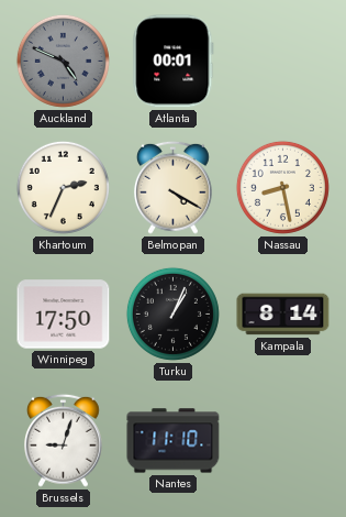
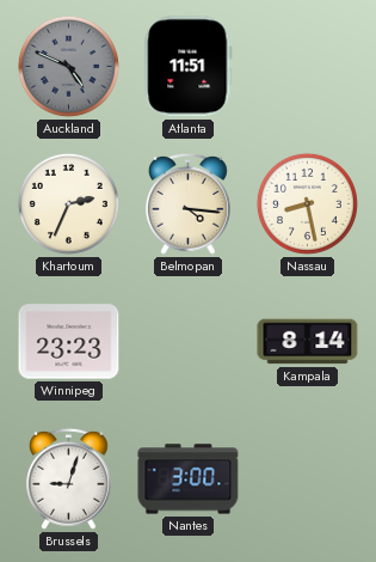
Atlanta: 00:01 -> 11:51
Belmopan: 4:20 -> 4:16
Winnipeg: 17:50 -> 23:23
Turku: 1:04 -> none
Nantes: 11:10 -> 3:00
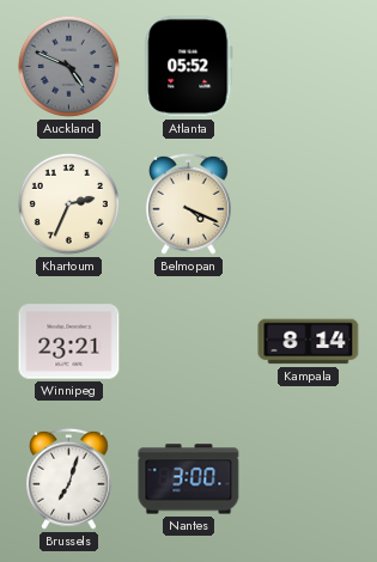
Atlanta: 11:51 -> 05:52
Belmopan: 4:16 -> 4:19
Nassau: 8:28 -> none
Winnipeg: 23:23 -> 23:21
Brussels: 9:03 -> 7:03
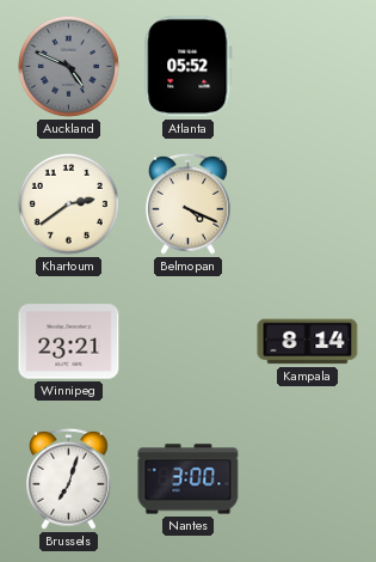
Khartoum: 2:34 -> 2:39
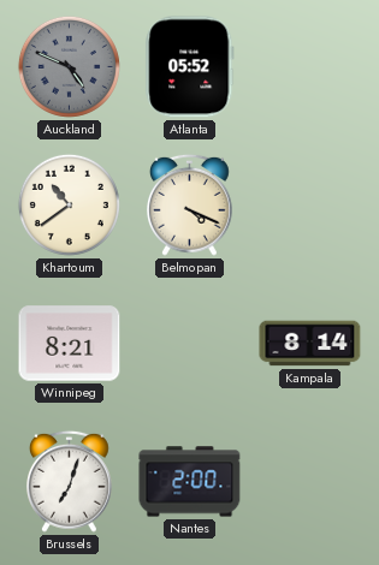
Khartoum: 2:39 -> 10:39
Winnipeg: 23:21 -> 8:21
Nantes: 3:00 -> 2:00
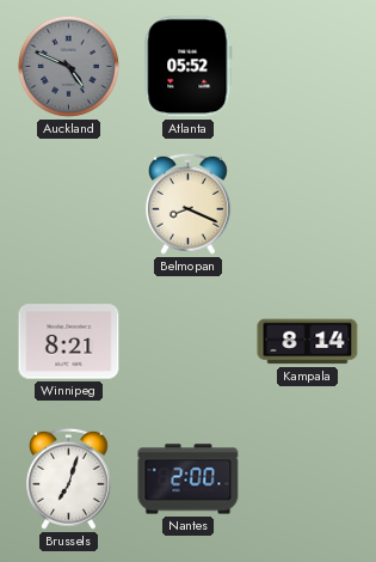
Khartoum: 10:39 -> none
Belmopan: 4:19 -> 8:19
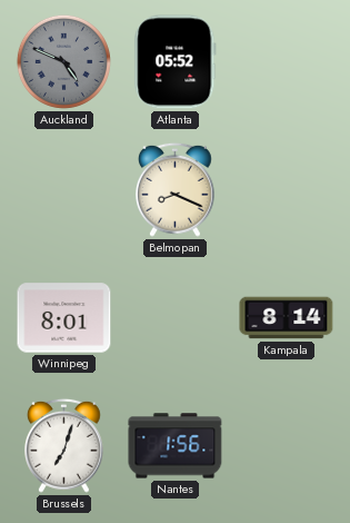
Winnipeg: 8:21 -> 8:01
Nantes: 2:00 -> 1:56
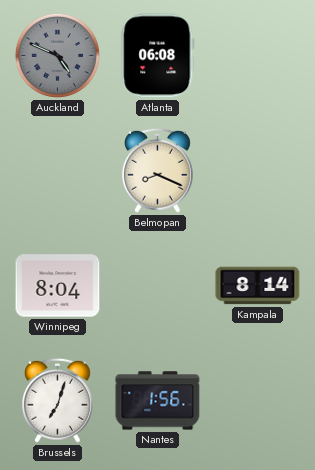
Atlanta: 05:52 -> 06:08
Winnipeg: 8:01 -> 8:04
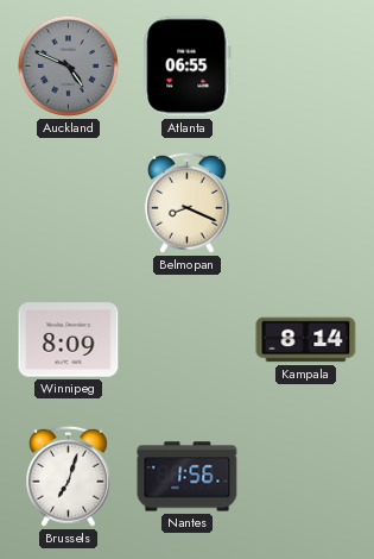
Atlanta: 06:08 -> 06:55
Winnipeg: 8:04 -> 8:09
